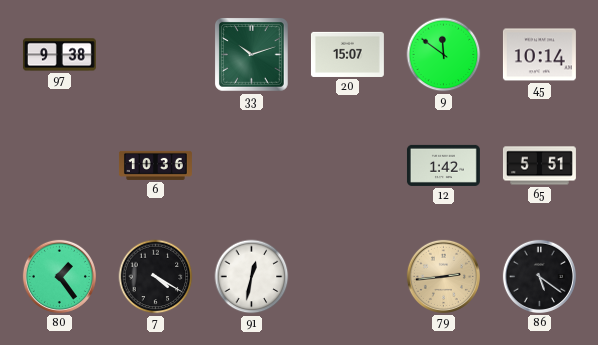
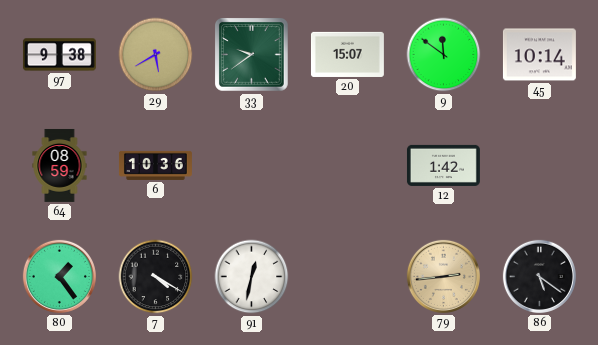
29: none -> 5:40
33: 10:12 -> 9:39
64: none -> 08:59
65: 5:51 -> none
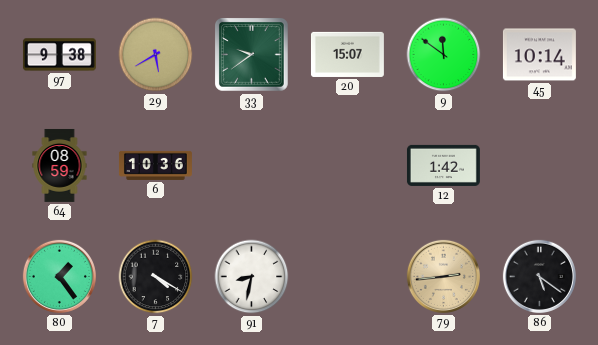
91: 12:32 -> 8:32
